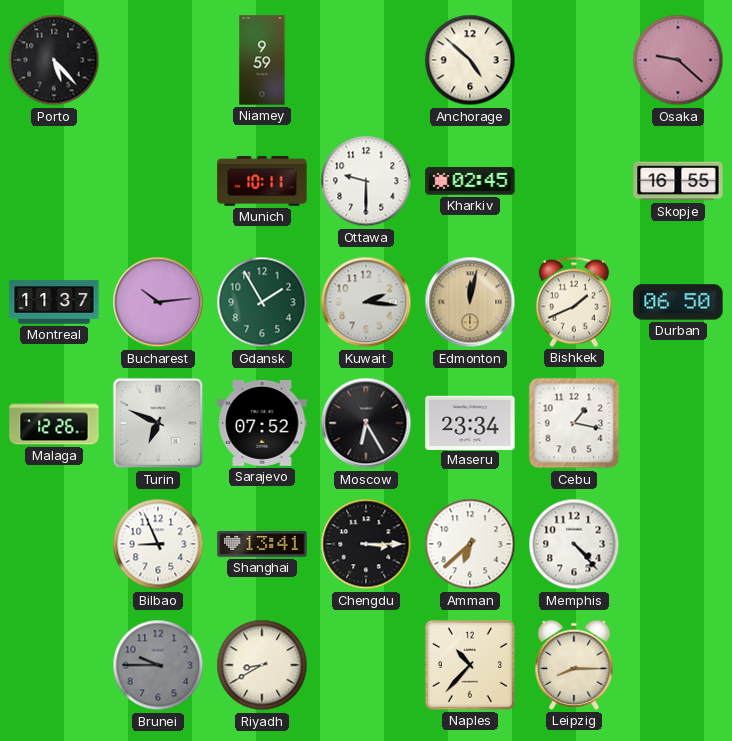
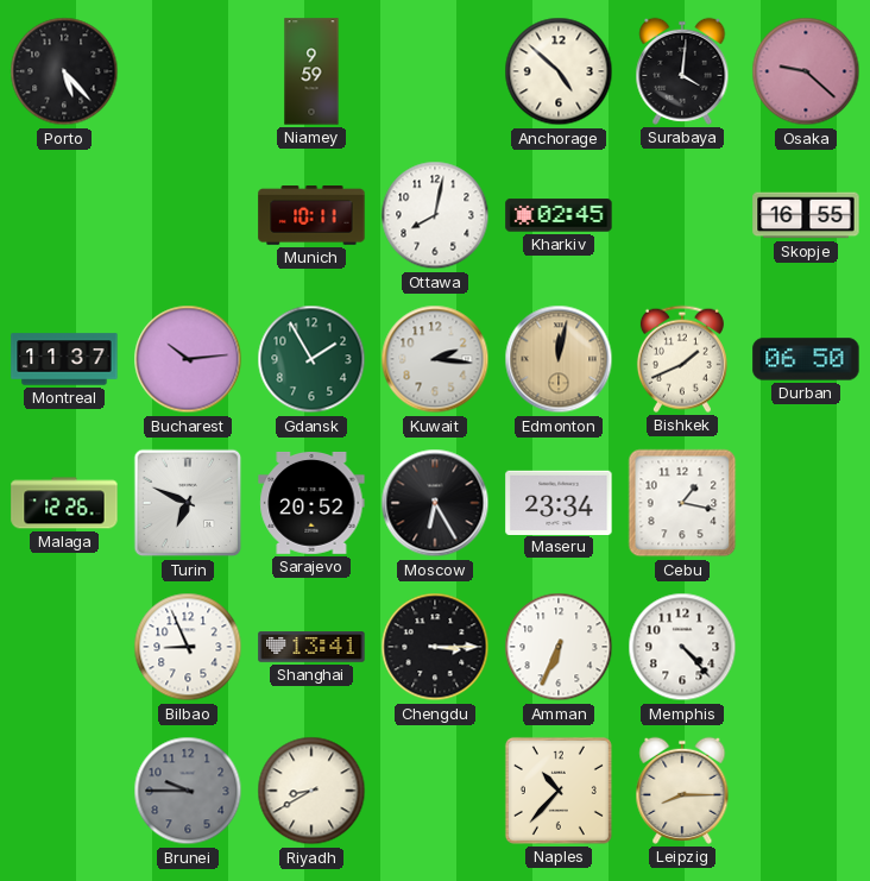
Surabaya: none -> 4:01
Ottawa: 9:30 -> 8:02
Sarajevo: 07:52 -> 20:52
Amman: 6:38 -> 6:34
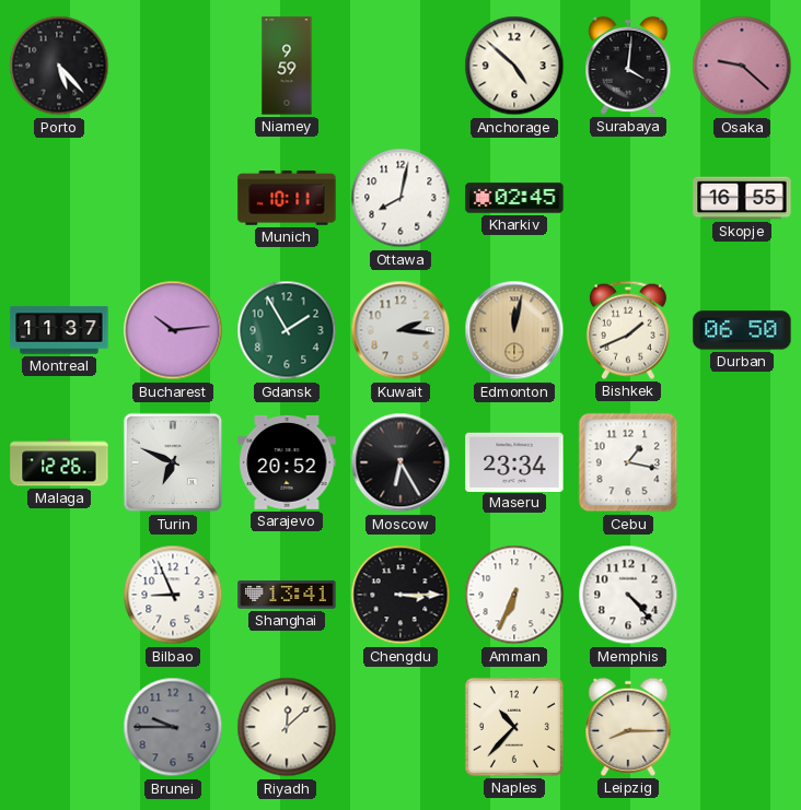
Riyadh: 8:40 -> 12:08
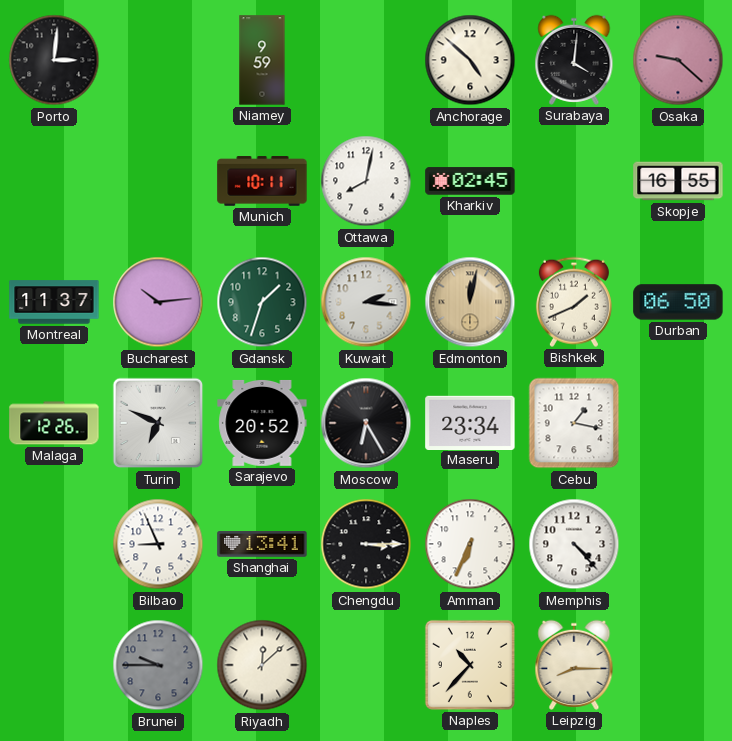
Porto: 5:23 -> 3:01
Gdansk: 1:55 -> 1:33
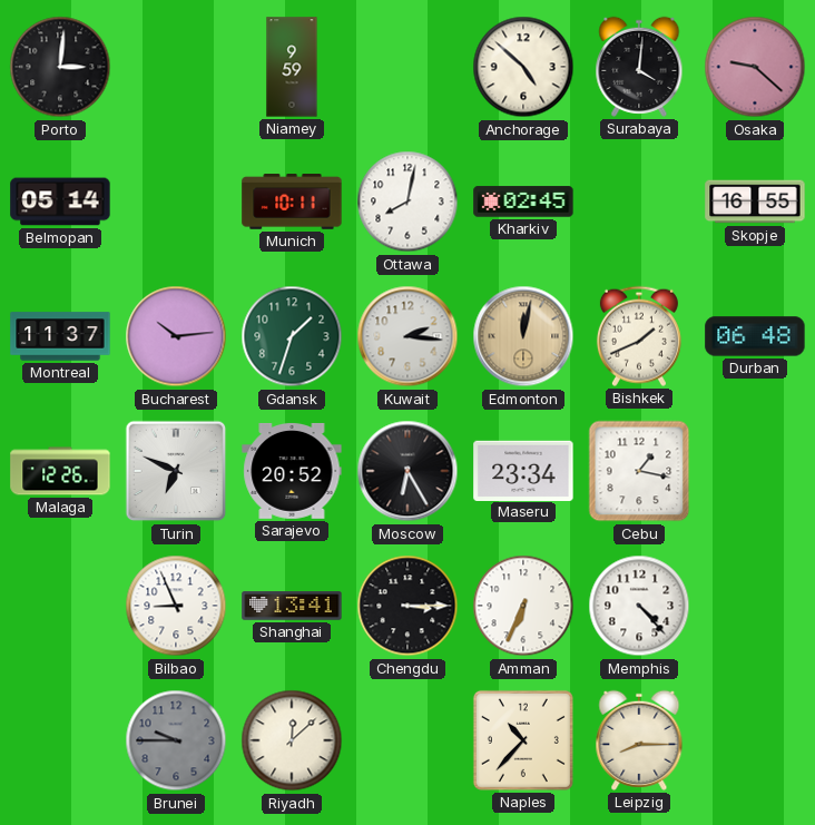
Belmopan: none -> 05:14
Durban: 06:50 -> 06:48
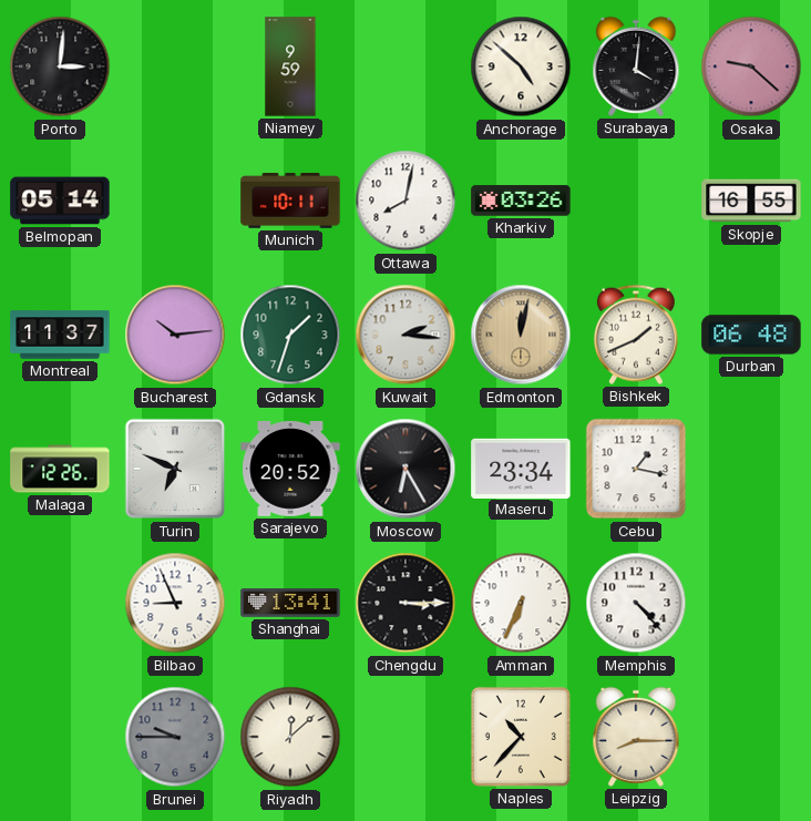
Kharkiv: 02:45 -> 03:26
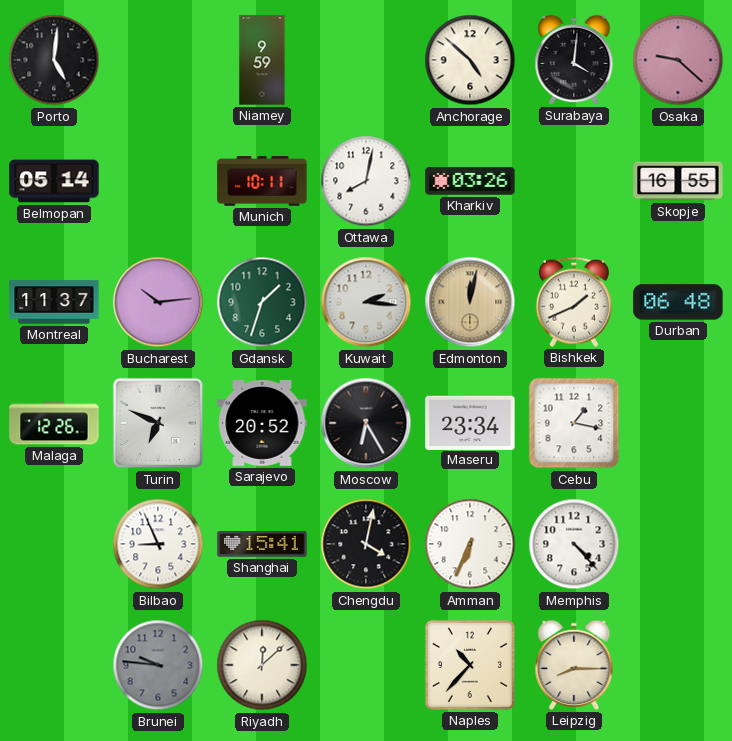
Porto: 3:01 -> 5:01
Shanghai: 13:41 -> 15:41
Chengdu: 3:15 -> 4:02
Brunei: 9:45 -> 9:46
